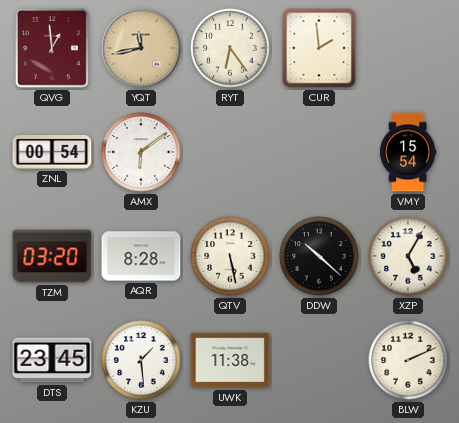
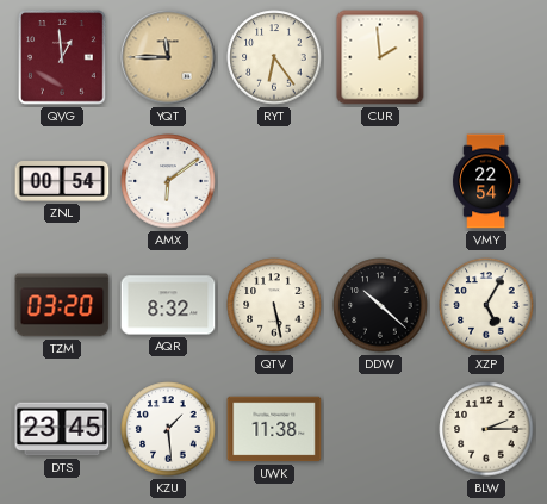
YQT: 11:43 -> 11:45
VMY: 15:54 -> 22:54
AQR: 8:28 -> 8:32
BLW: 2:11 -> 2:15
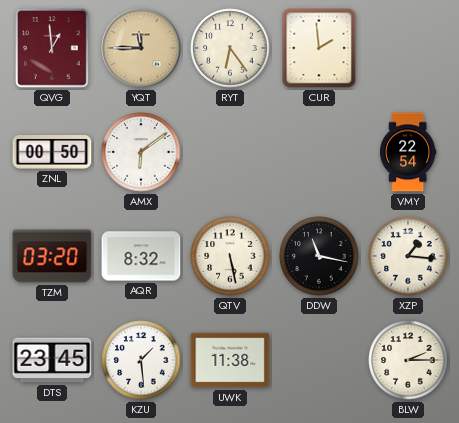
ZNL: 00:54 -> 00:50
DDW: 10:22 -> 11:17
XZP: 5:05 -> 1:16
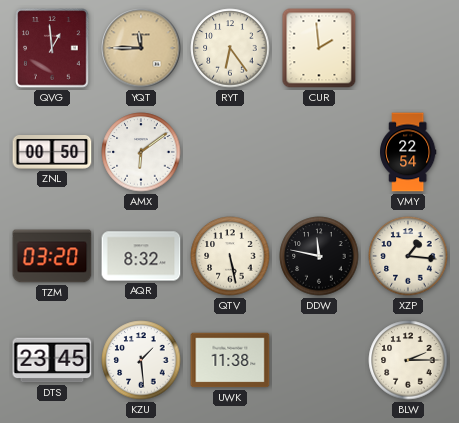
DDW: 11:17 -> 11:47
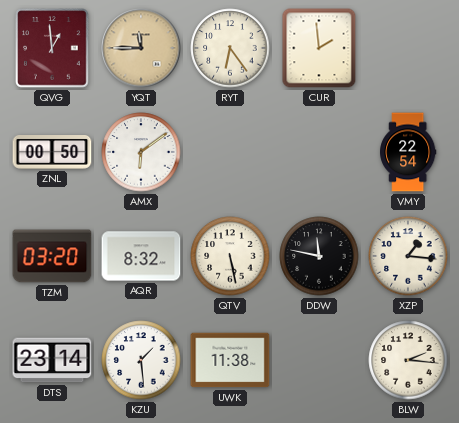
DTS: 23:45 -> 23:14
BLW: 2:15 -> 2:16
